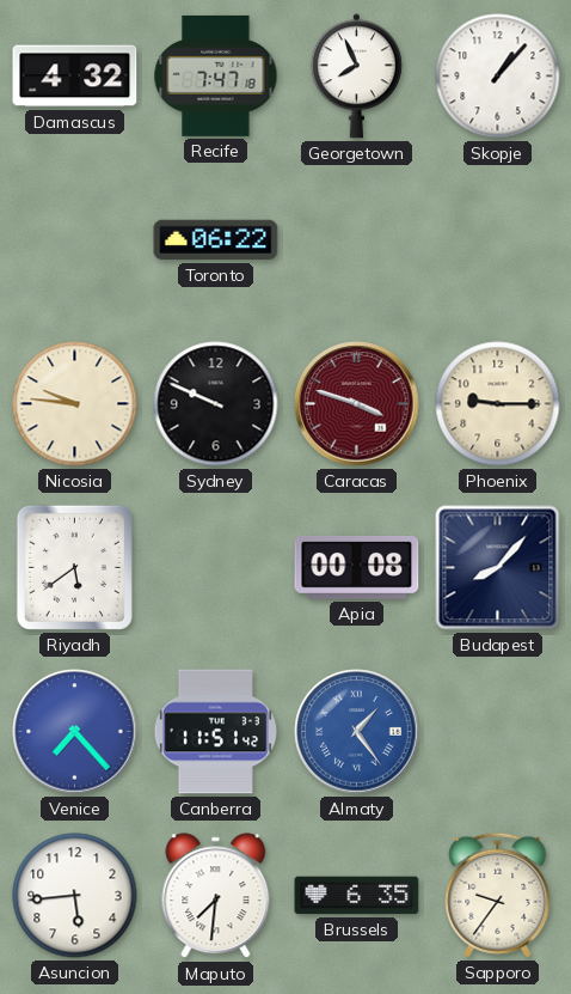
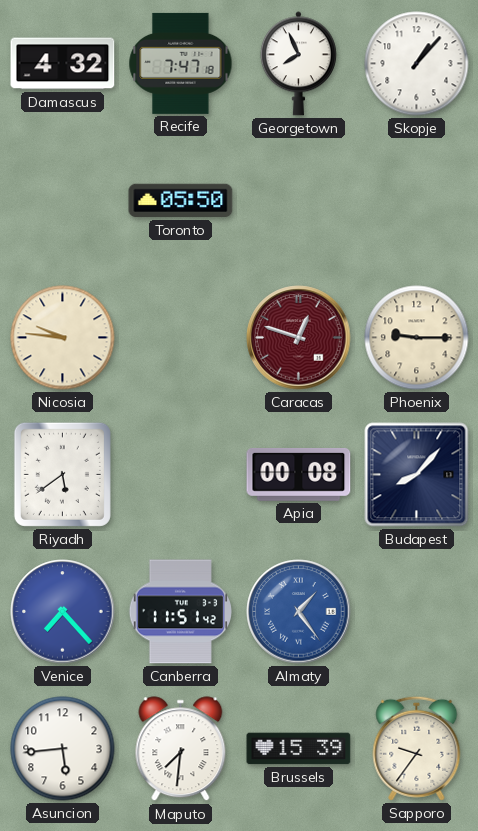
Toronto: 06:22 -> 05:50
Sydney: 9:49 -> none
Caracas: 3:48 -> 12:48
Brussels: 6:35 -> 15:39
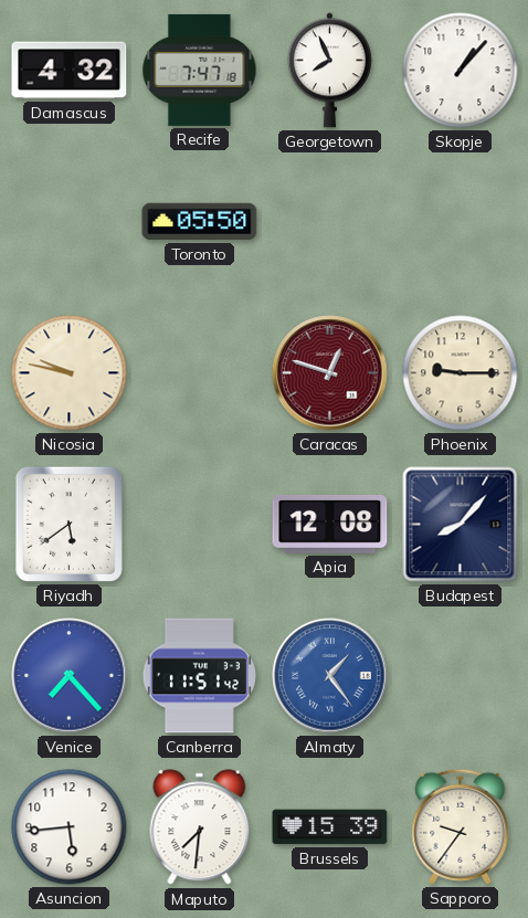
Nicosia: 9:46 -> 9:47
Apia: 00:08 -> 12:08
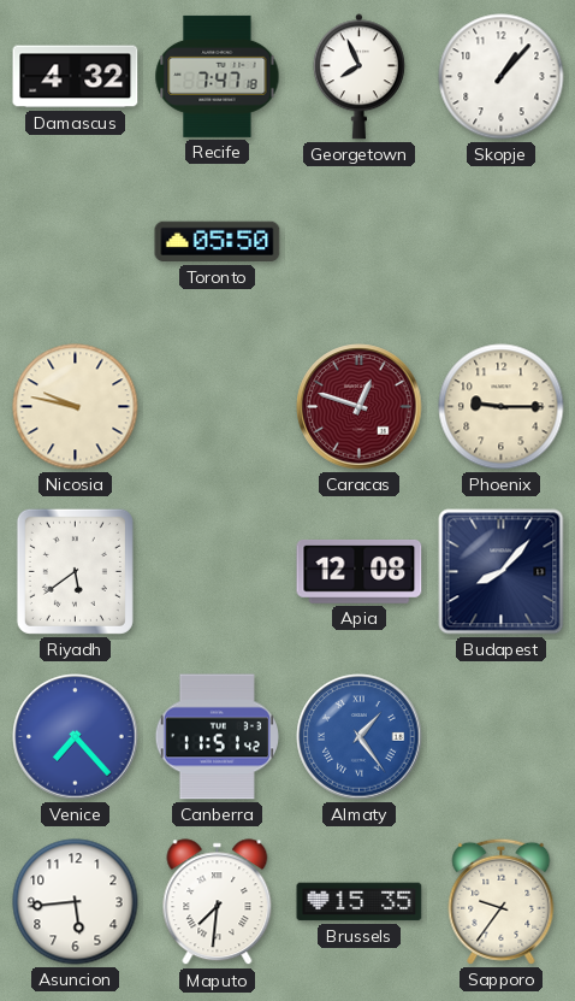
Brussels: 15:39 -> 15:35
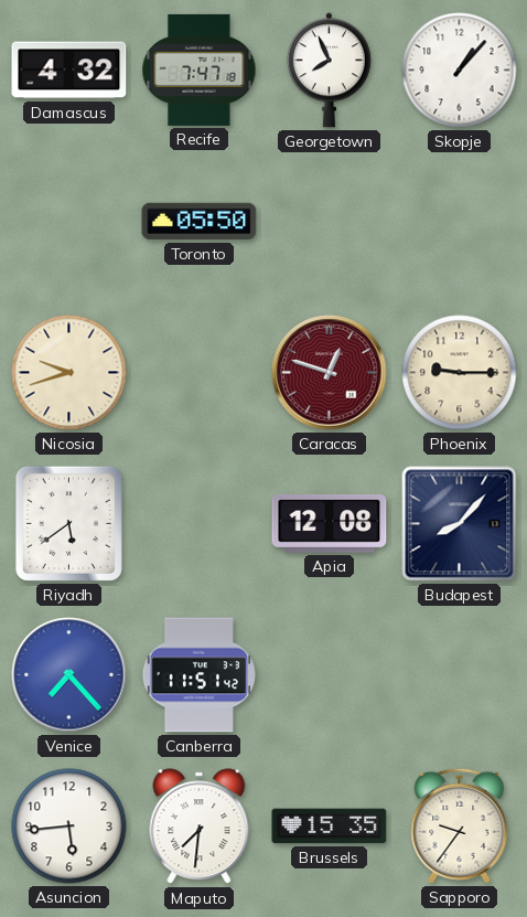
Nicosia: 9:47 -> 9:42
Almaty: 1:24 -> none
